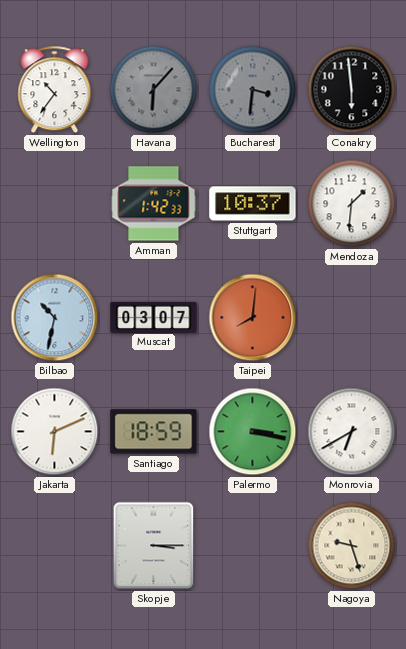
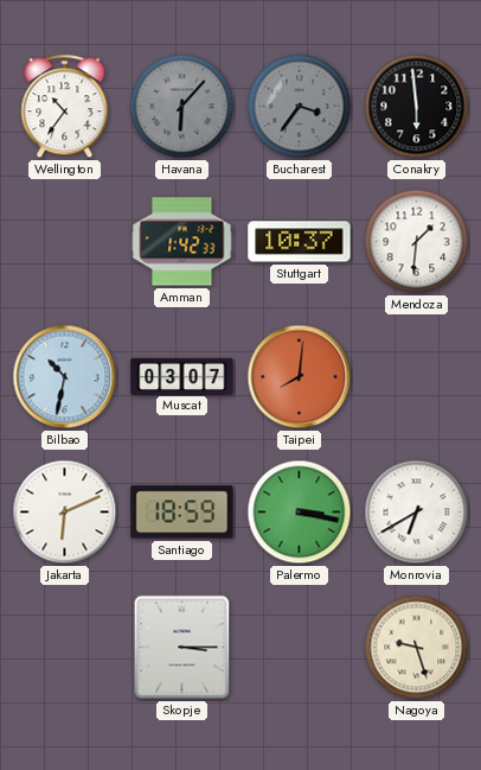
Bucharest: 3:31 -> 3:36
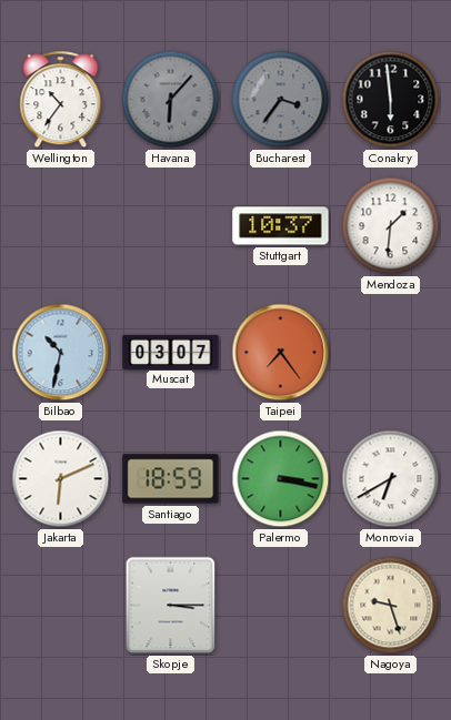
Amman: 1:42 -> none
Taipei: 8:01 -> 7:24
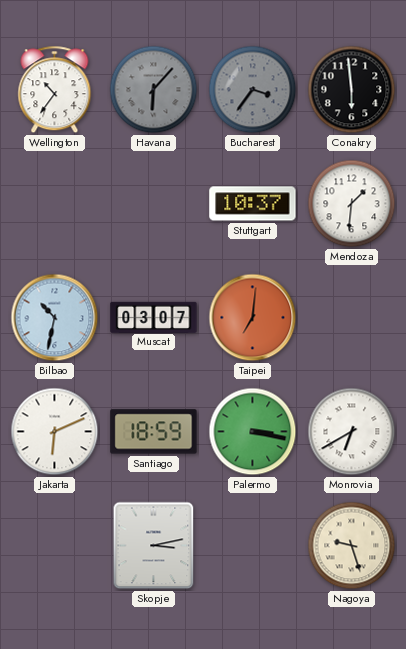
Taipei: 7:24 -> 7:01
Skopje: 3:15 -> 3:13
